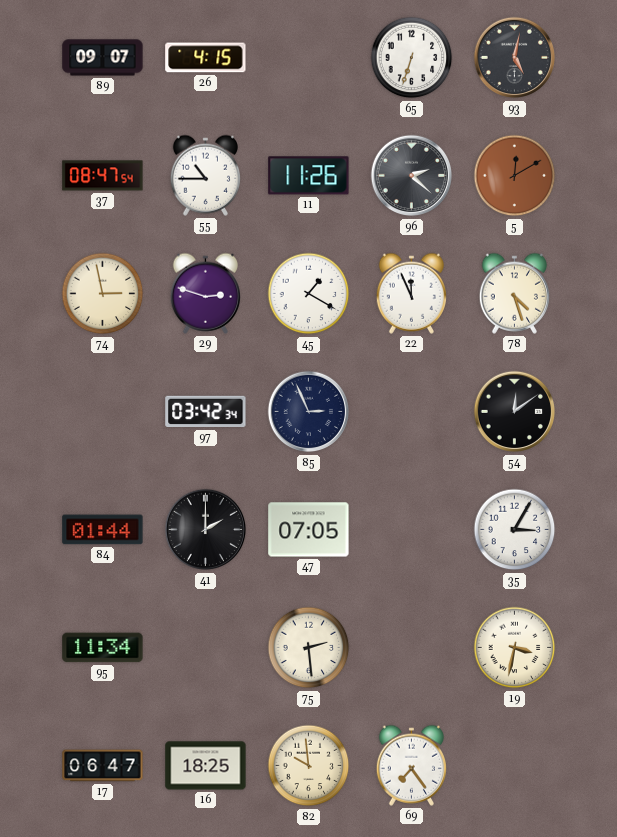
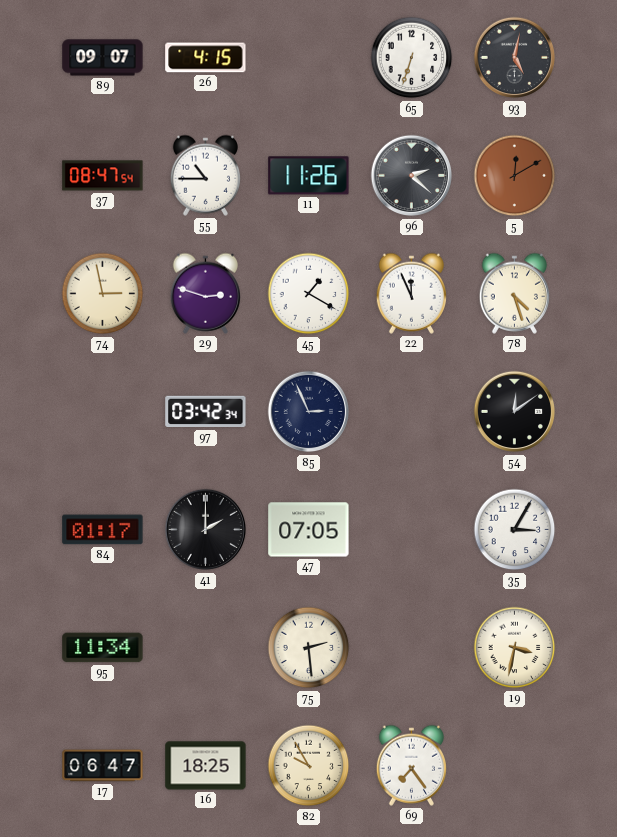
84: 01:44 -> 01:17
82: 9:59 -> 9:55
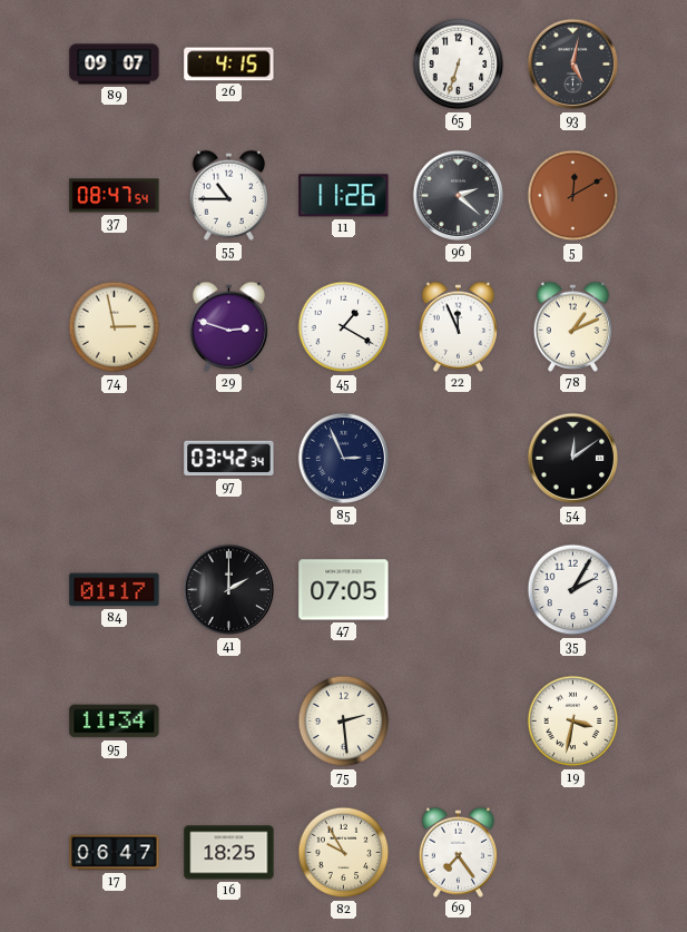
78: 4:27 -> 1:11
35: 3:05 -> 2:05
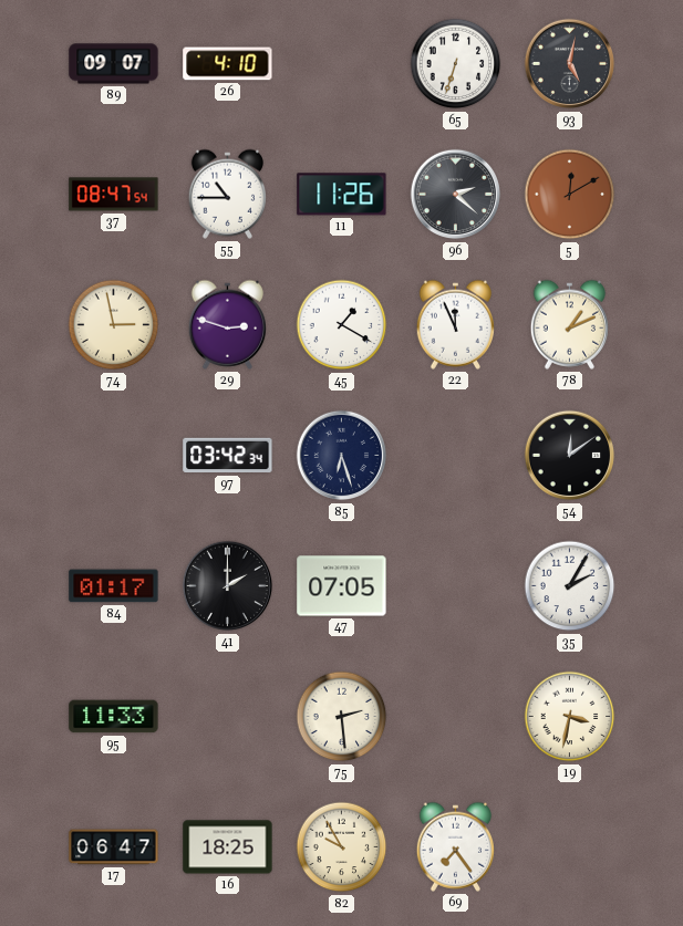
26: 4:15 -> 4:10
85: 2:56 -> 6:27
95: 11:34 -> 11:33
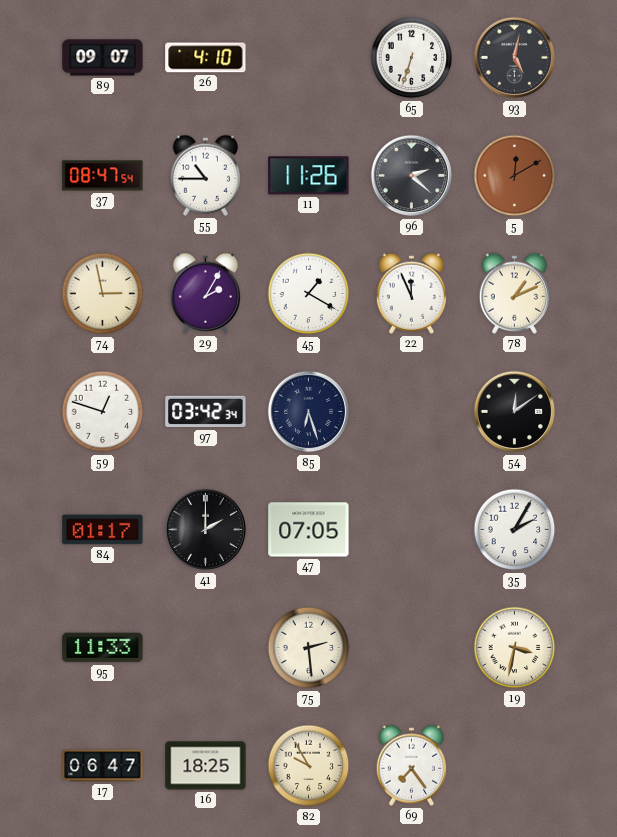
29: 2:48 -> 2:05
59: none -> 12:48
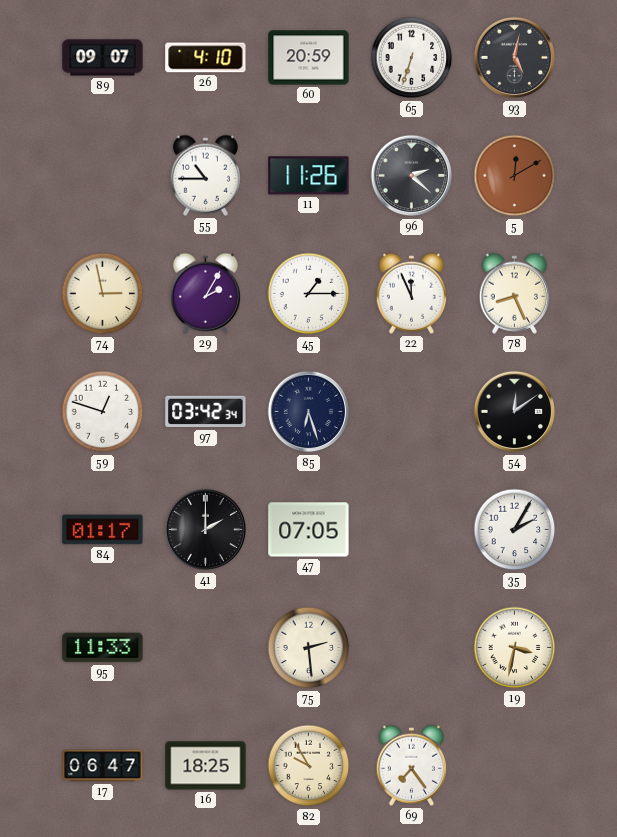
60: none -> 20:59
37: 08:47 -> none
45: 1:20 -> 1:15
78: 1:11 -> 8:26
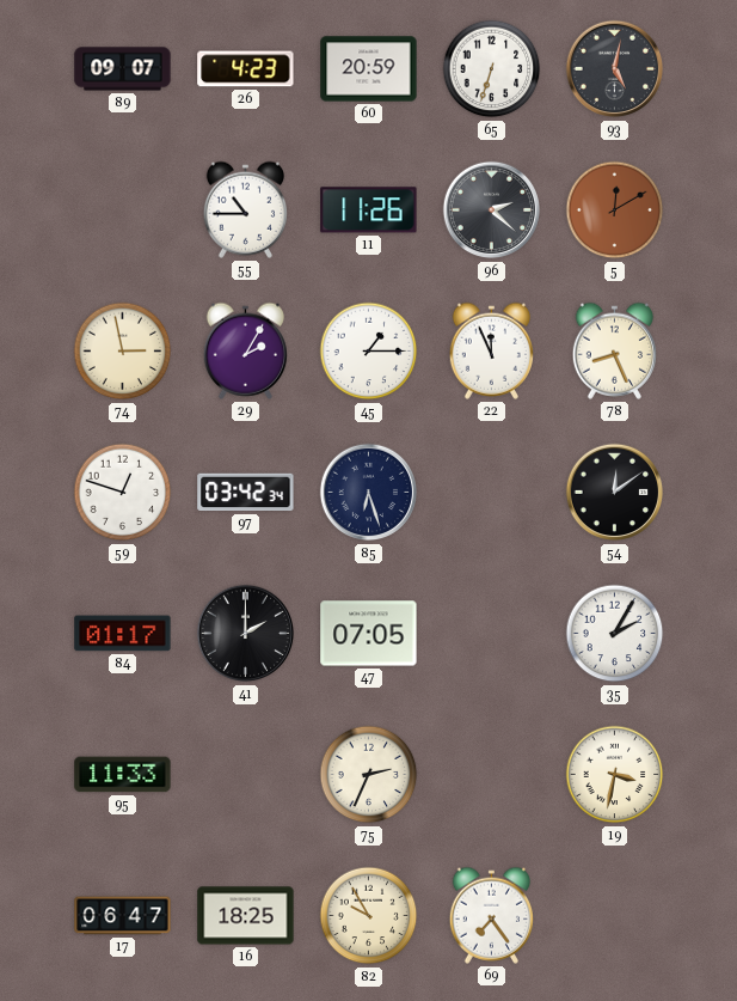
26: 4:10 -> 4:23
75: 2:29 -> 2:34
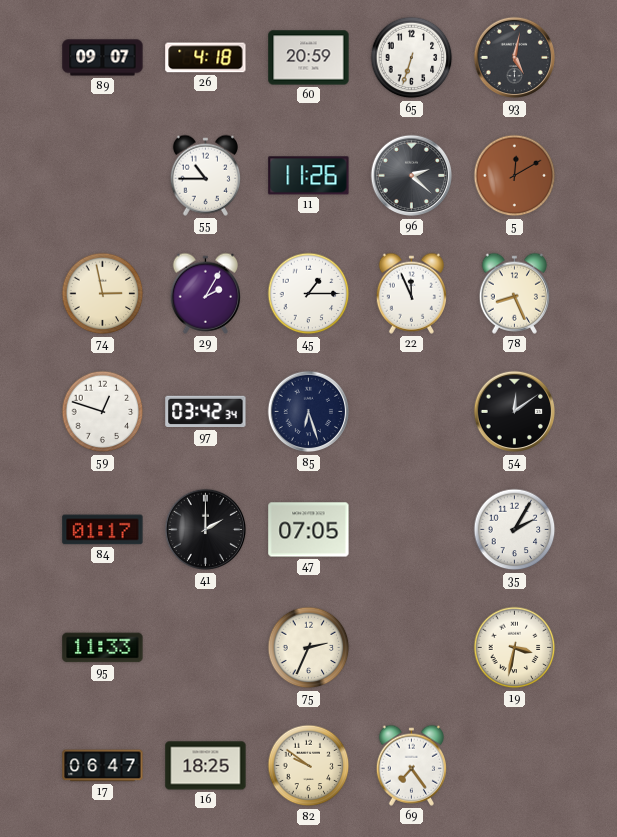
26: 4:23 -> 4:18
82: 9:55 -> 9:51
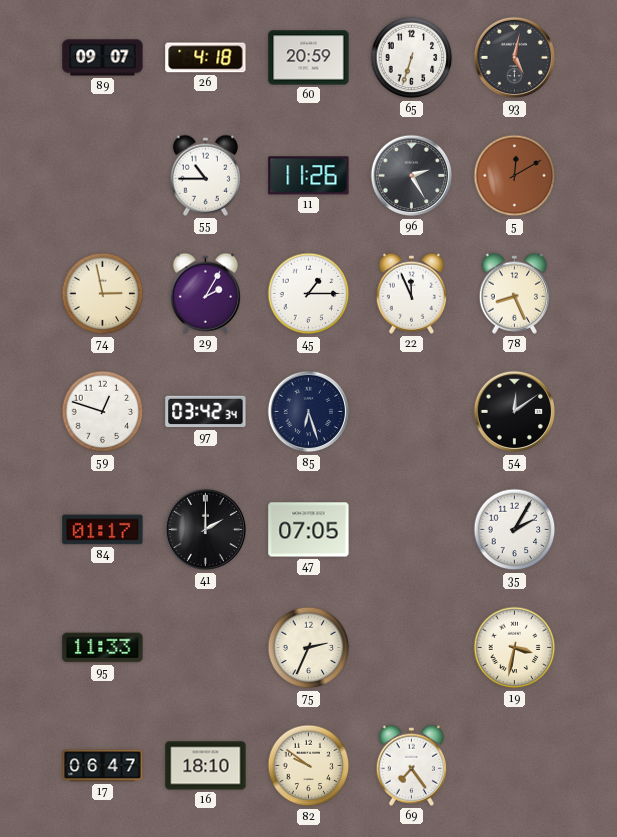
96: 2:22 -> 2:25
16: 18:25 -> 18:10
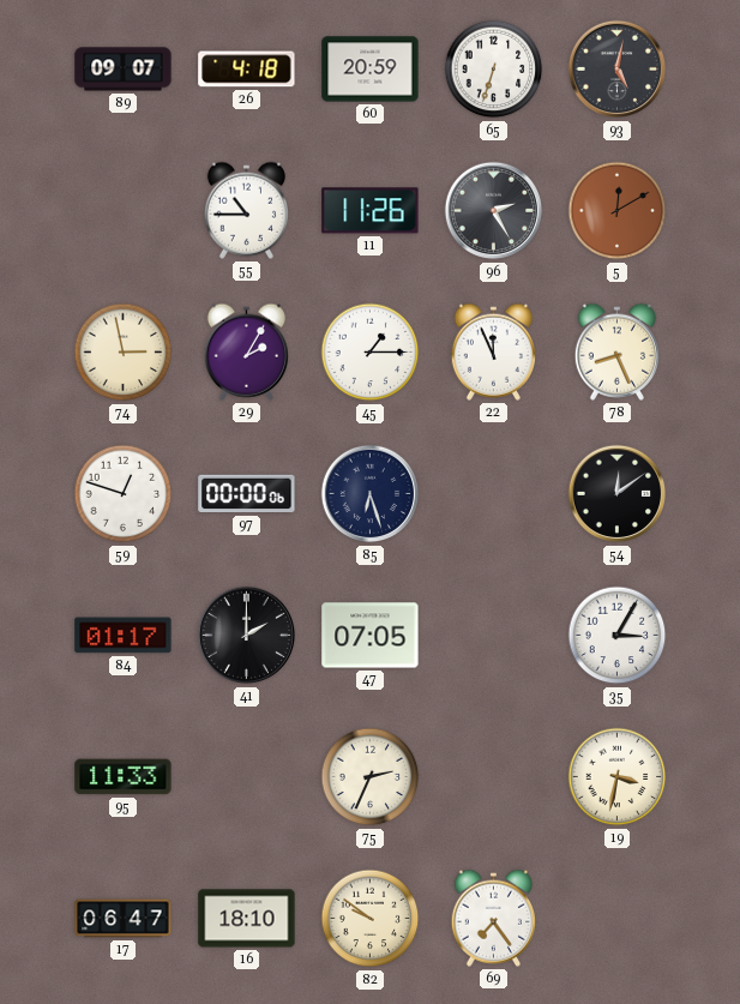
97: 03:42 -> 00:00
35: 2:05 -> 3:05
